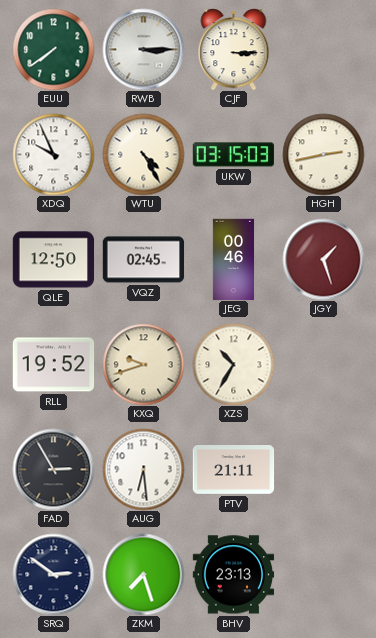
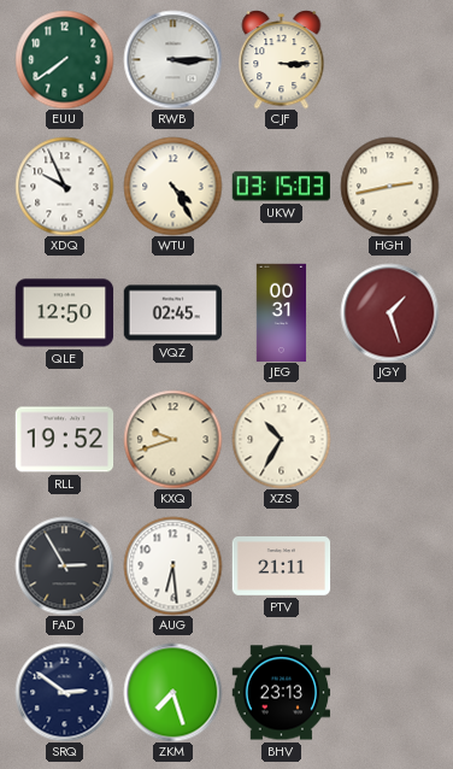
JEG: 00:46 -> 00:31
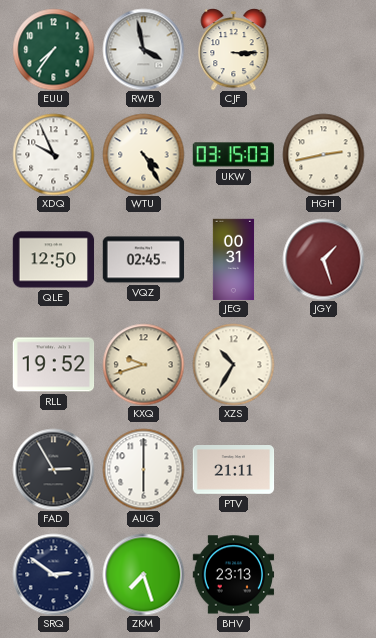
EUU: 7:39 -> 7:36
RWB: 3:15 -> 3:58
AUG: 6:29 -> 6:00
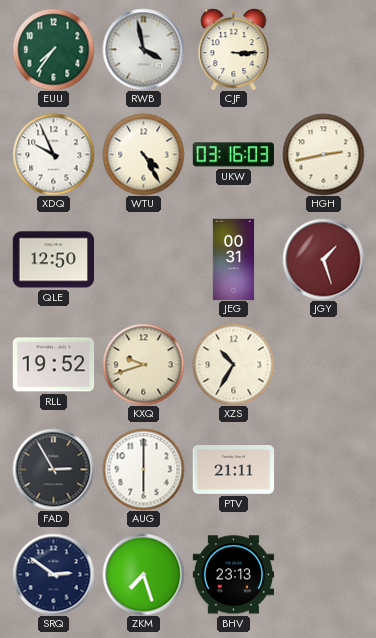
UKW: 03:15 -> 03:16
VQZ: 02:45 -> none
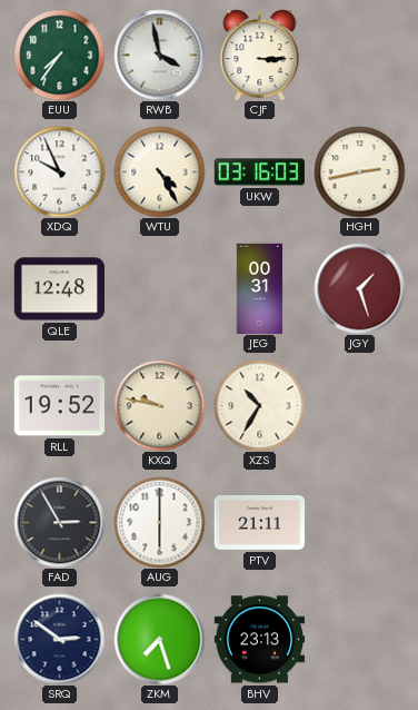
QLE: 12:50 -> 12:48
KXQ: 9:42 -> 9:47
